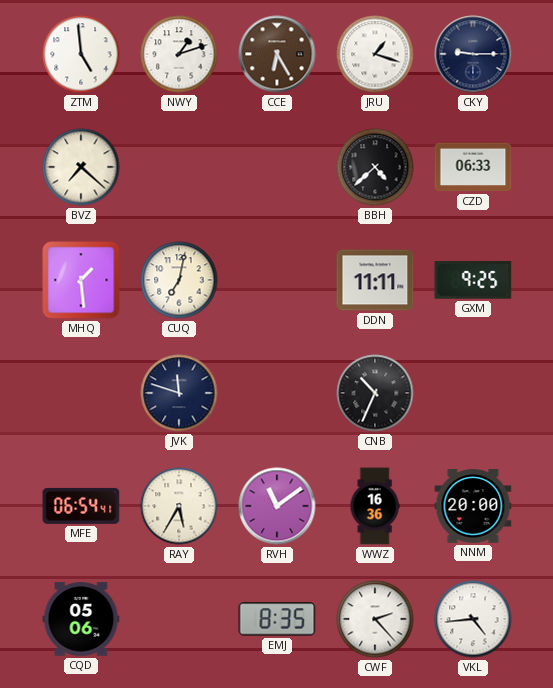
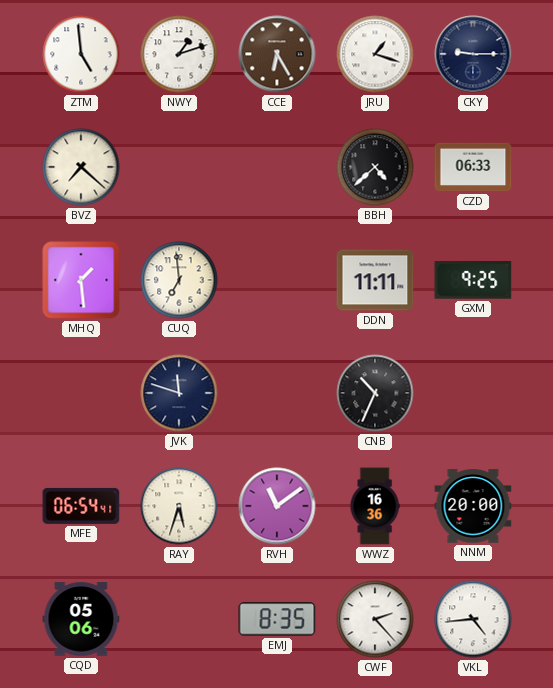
CUQ: 7:02 -> 6:59
RAY: 5:35 -> 5:33
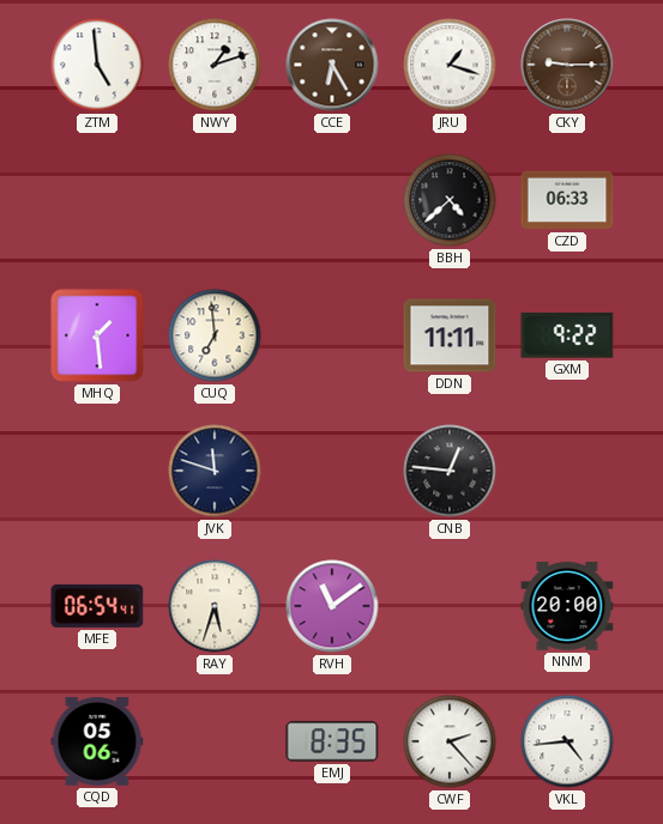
CKY dial: navy -> brown
BVZ: 7:22 -> none
GXM: 9:25 -> 9:22
CNB: 10:34 -> 12:46
WWZ: 16:36 -> none
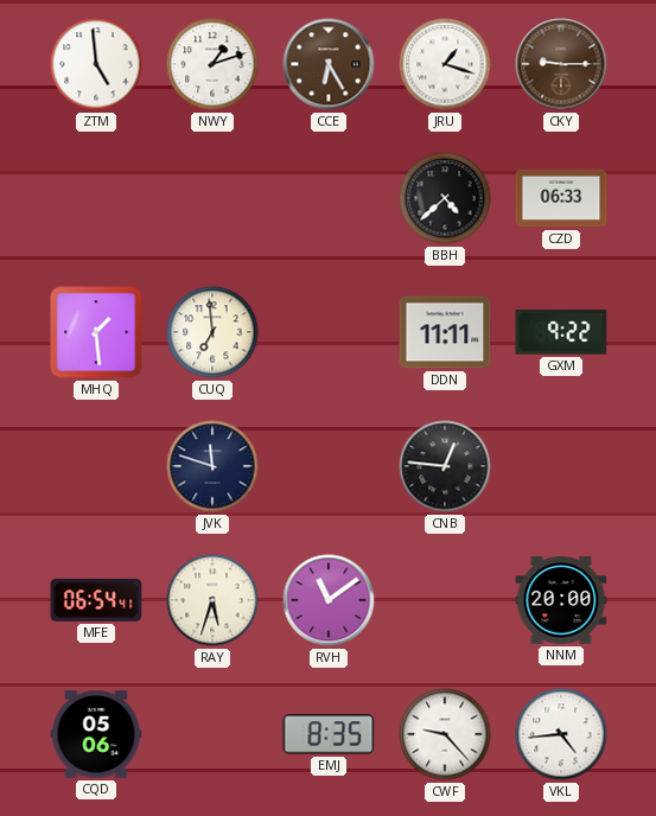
CWF: 2:23 -> 9:23
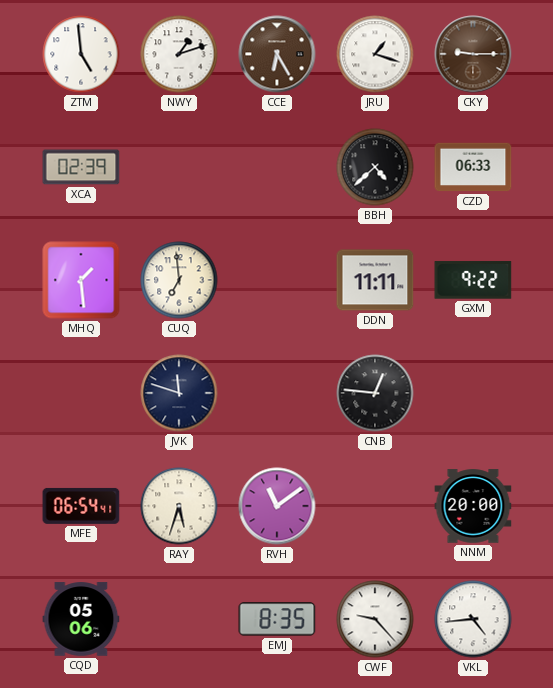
XCA: none -> 02:39
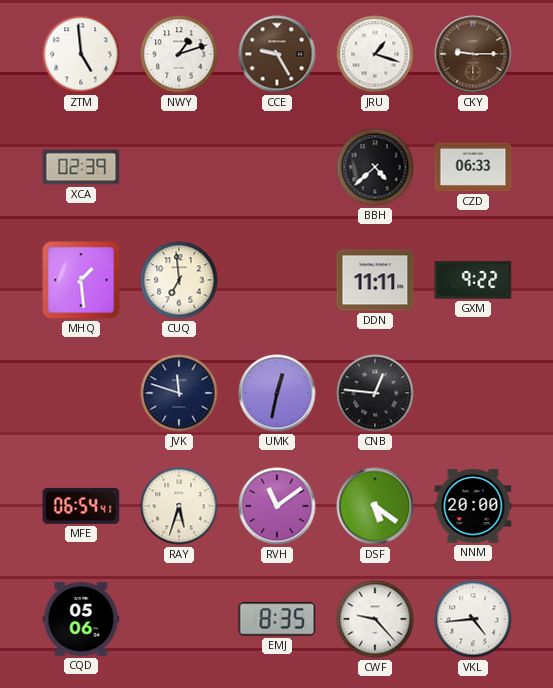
CCE: 6:25 -> 9:25
UMK: none -> 12:32
DSF: none -> 5:21
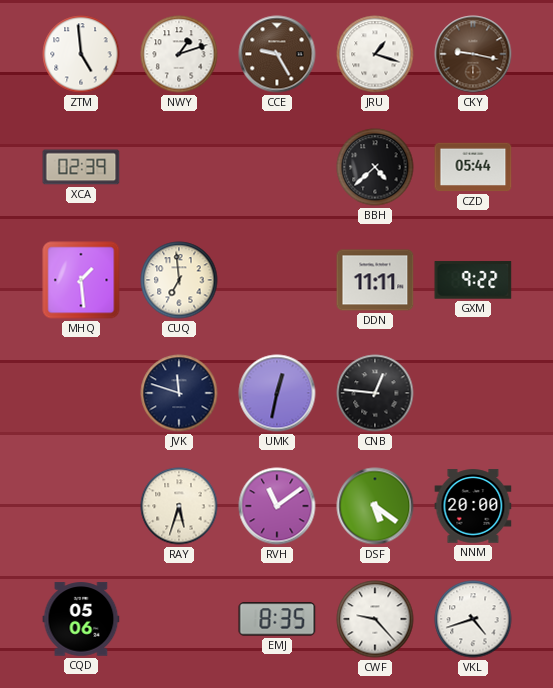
CKY: 9:15 -> 9:17
CZD: 06:33 -> 05:44
MFE: 06:54 -> none
VKL: 4:44 -> 4:42
